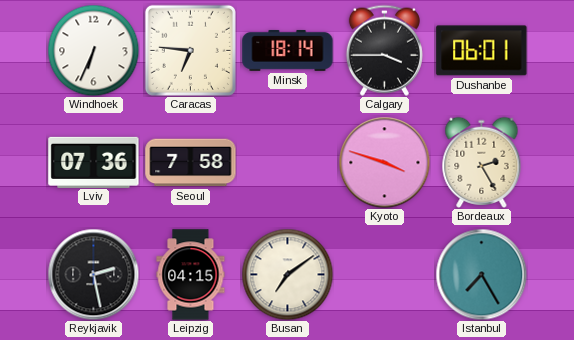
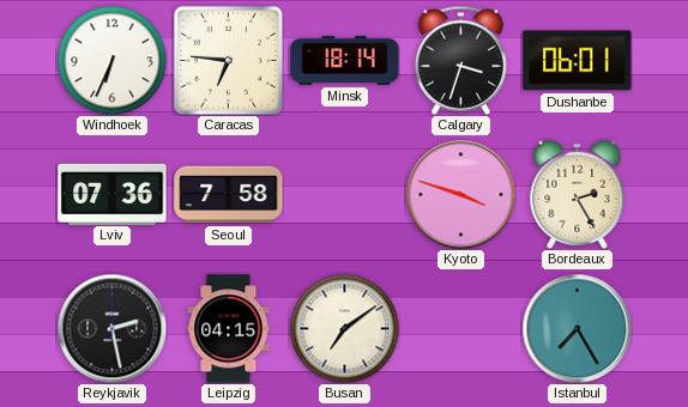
Calgary: 3:45 -> 3:33
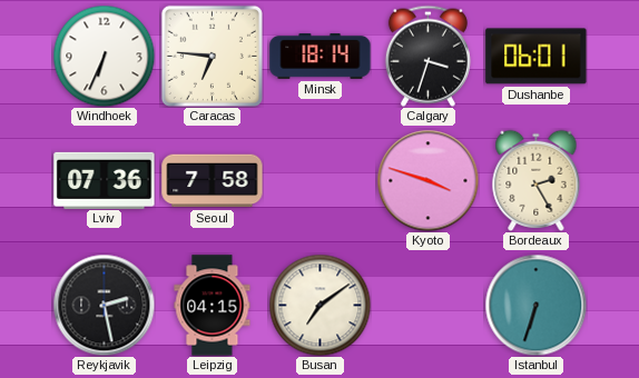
Istanbul: 7:25 -> 6:33
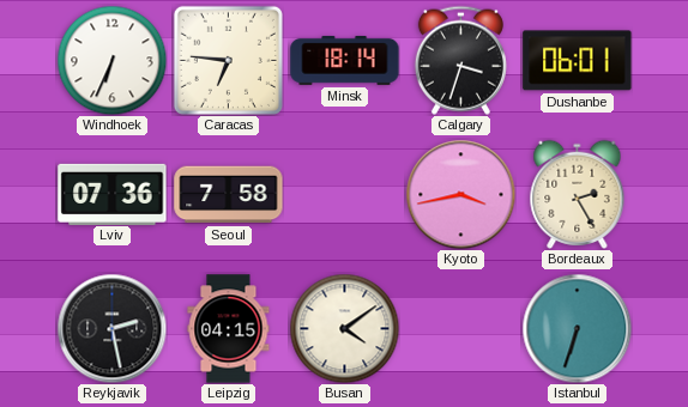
Kyoto: 3:48 -> 3:43
Busan: 7:09 -> 4:09
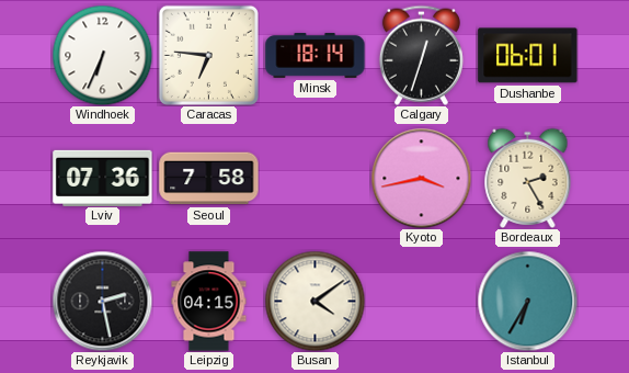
Calgary: 3:33 -> 12:33
Istanbul: 6:33 -> 6:35
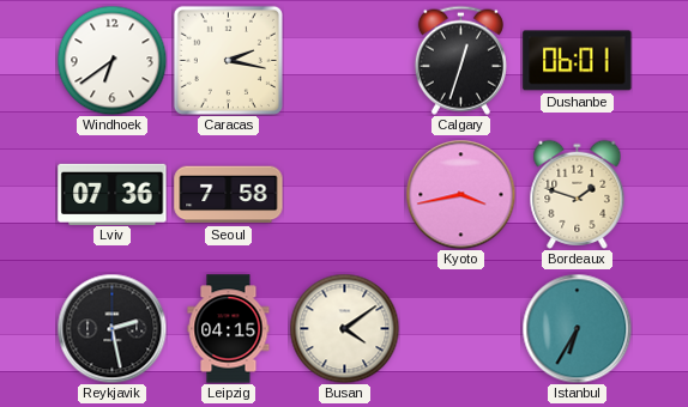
Windhoek: 6:34 -> 6:39
Caracas: 6:46 -> 2:17
Minsk: 18:14 -> none
Bordeaux: 2:25 -> 1:48
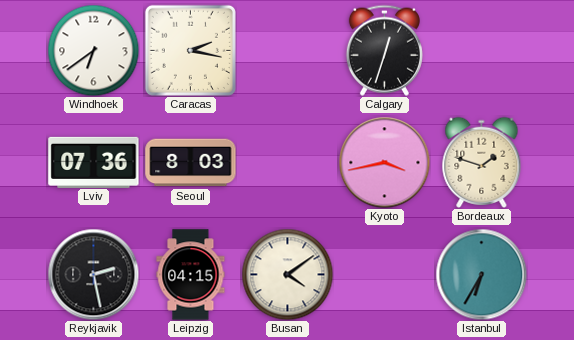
Dushanbe: 06:01 -> none
Seoul: 7:58 -> 8:03
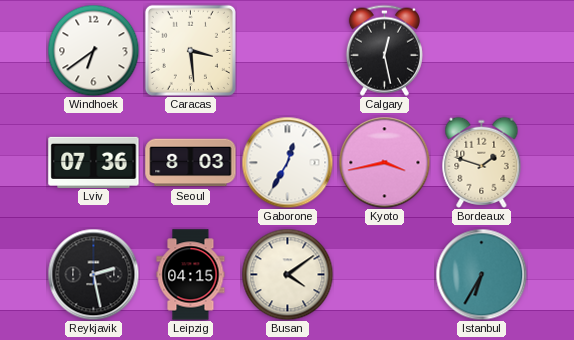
Caracas: 2:17 -> 3:29
Calgary: 12:33 -> 12:28
Gaborone: none -> 12:35
